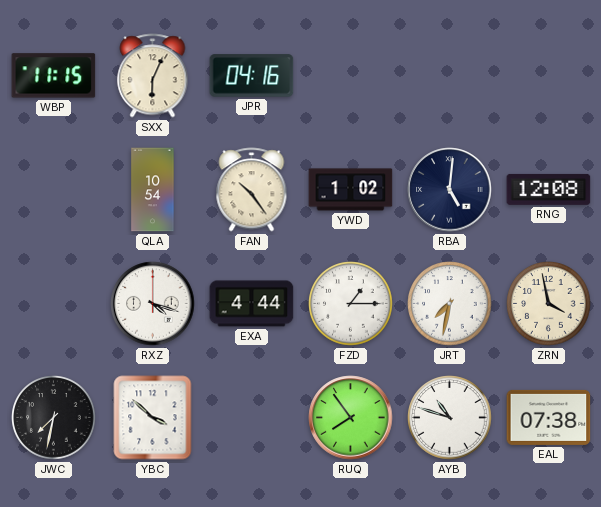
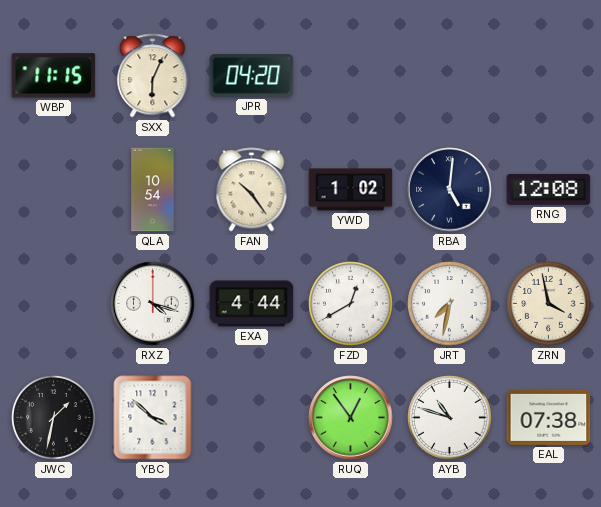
JPR: 04:16 -> 04:20
FZD: 1:15 -> 12:40
JWC: 7:32 -> 1:32
RUQ: 7:54 -> 12:54
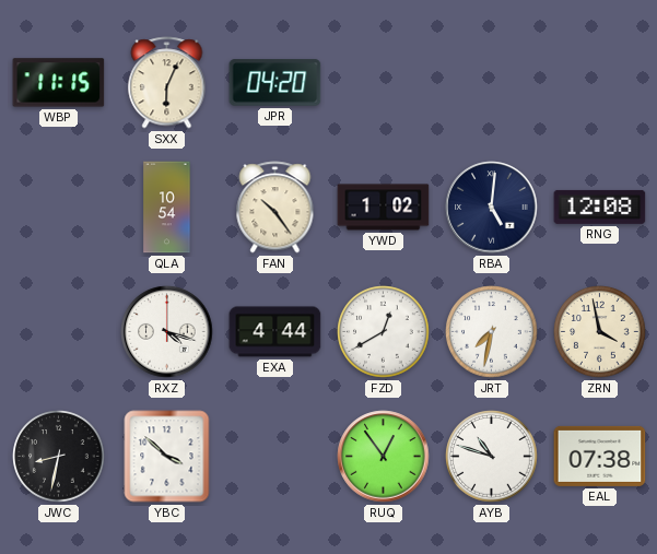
JWC: 1:32 -> 8:32
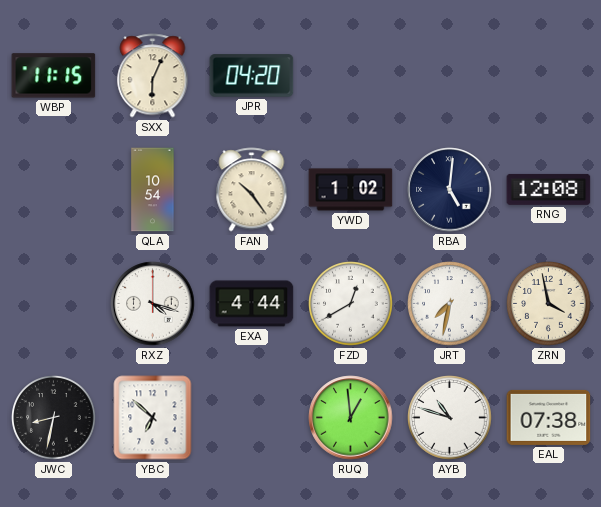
YBC: 3:52 -> 6:52
RUQ: 12:54 -> 12:59
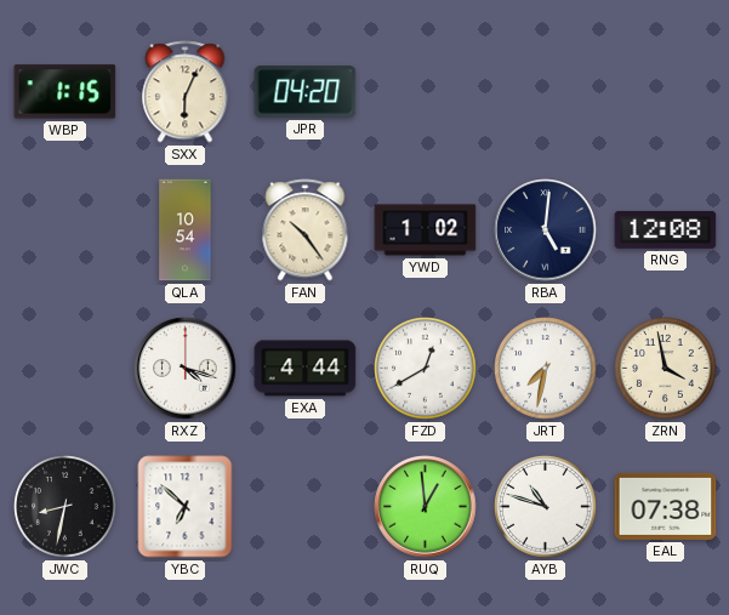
WBP: 11:15 -> 1:15
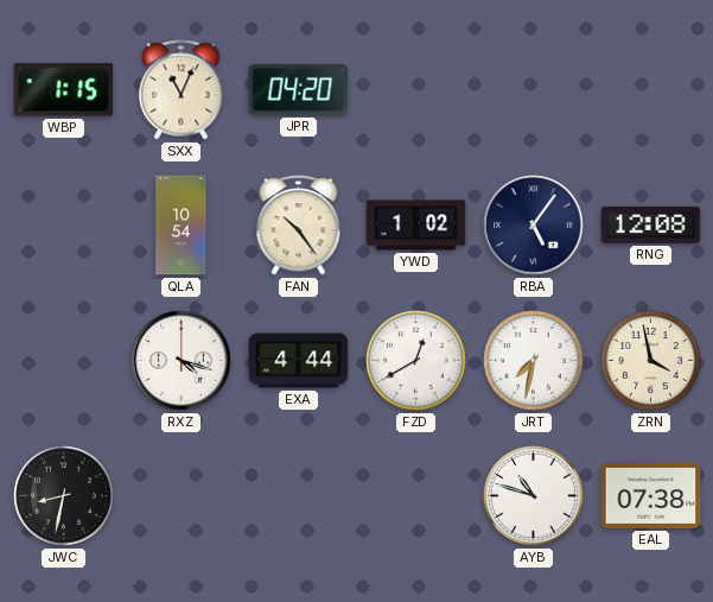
SXX: 6:04 -> 11:04
RBA: 5:01 -> 5:06
YBC: 6:52 -> none
RUQ: 12:59 -> none
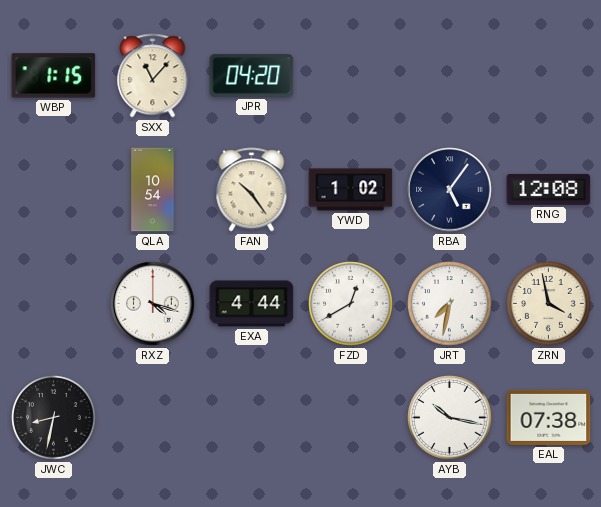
SXX: 11:04 -> 11:07
AYB: 10:48 -> 10:17
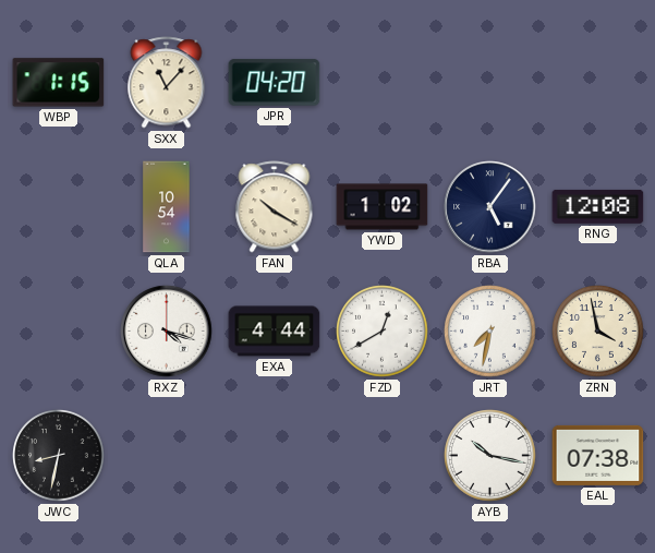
FAN: 10:24 -> 10:20
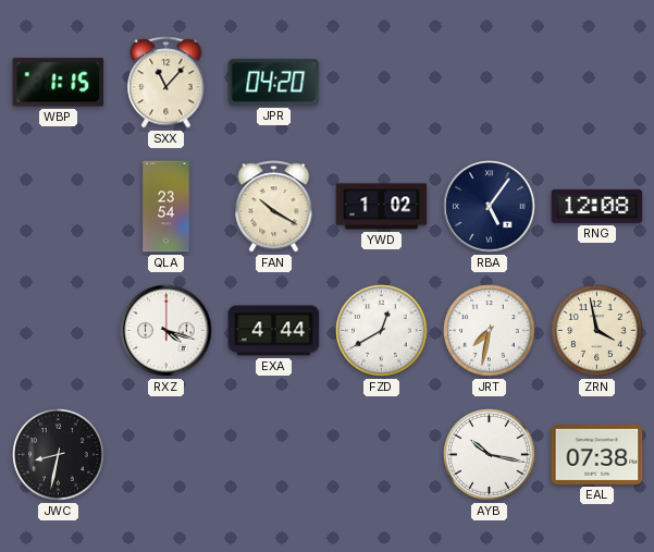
QLA: 10:54 -> 23:54
